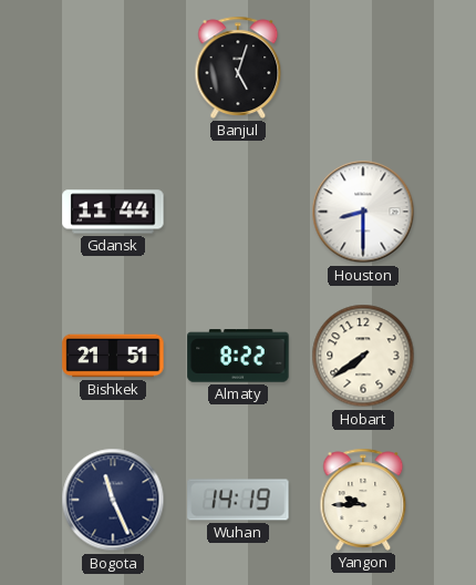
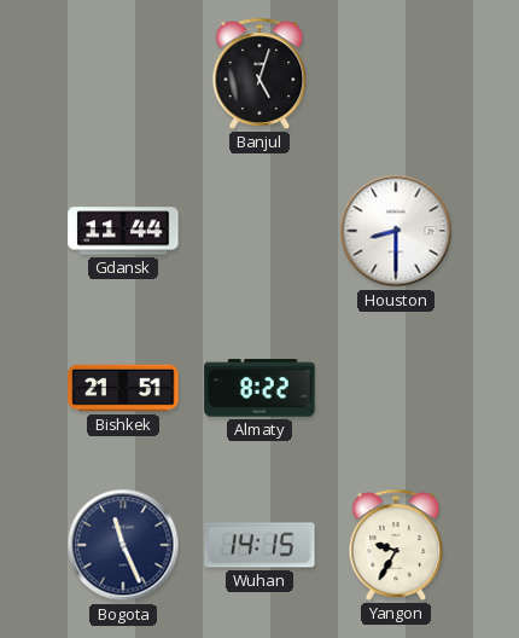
Hobart: 7:39 -> none
Wuhan: 14:19 -> 14:15
Yangon: 9:45 -> 9:35
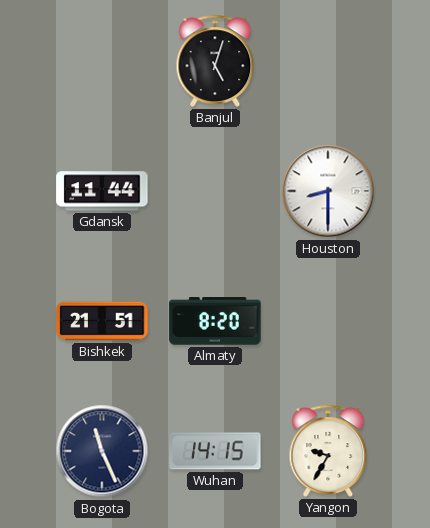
Almaty: 8:22 -> 8:20
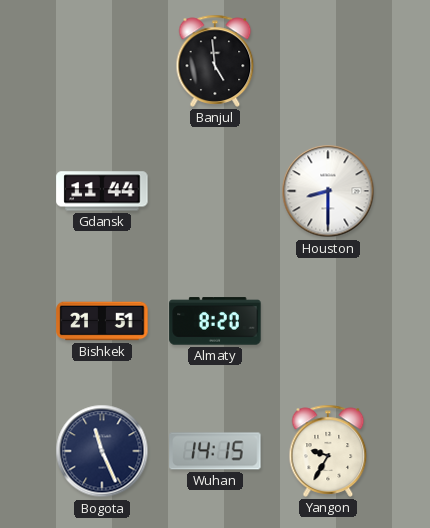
Banjul: 5:03 -> 4:59
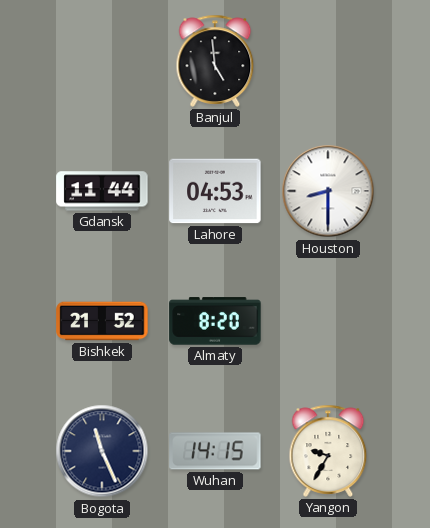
Lahore: none -> 04:53
Bishkek: 21:51 -> 21:52
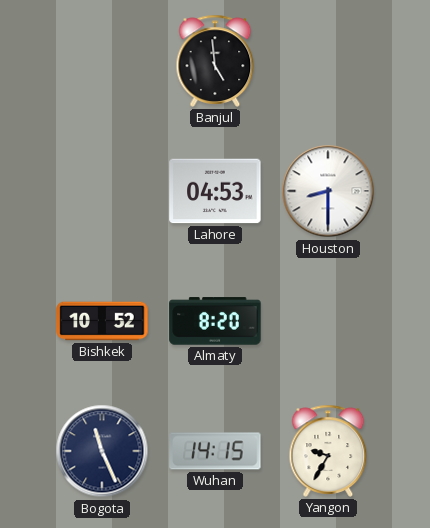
Gdansk: 11:44 -> none
Bishkek: 21:52 -> 10:52
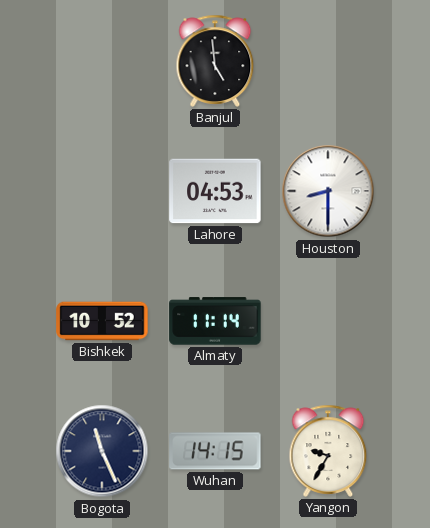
Almaty: 8:20 -> 11:14
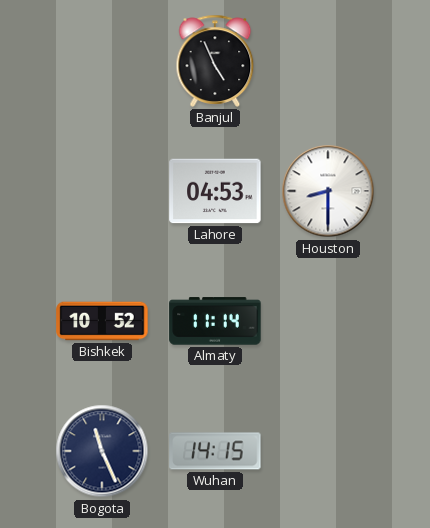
Banjul: 4:59 -> 4:56
Yangon: 9:35 -> none
